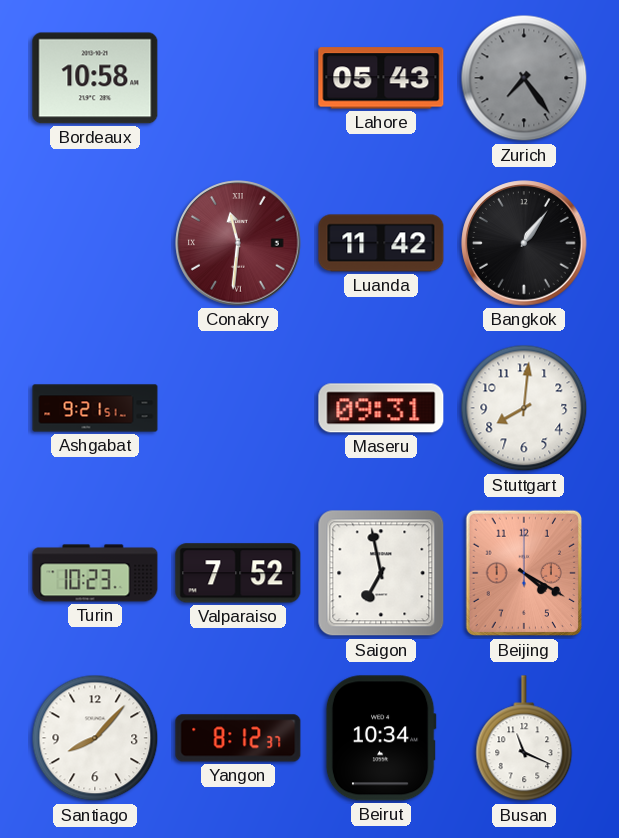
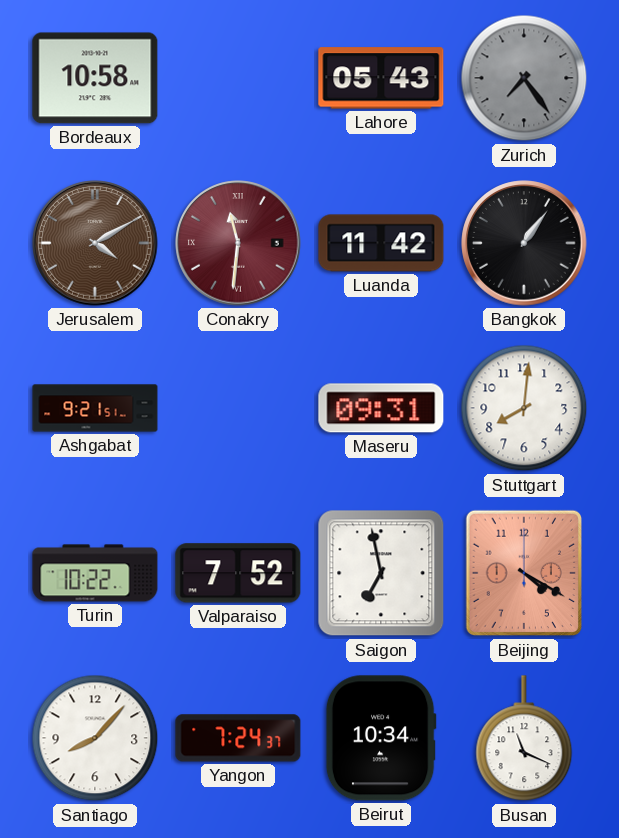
Jerusalem: none -> 4:10
Turin: 10:23 -> 10:22
Yangon: 8:12 -> 7:24
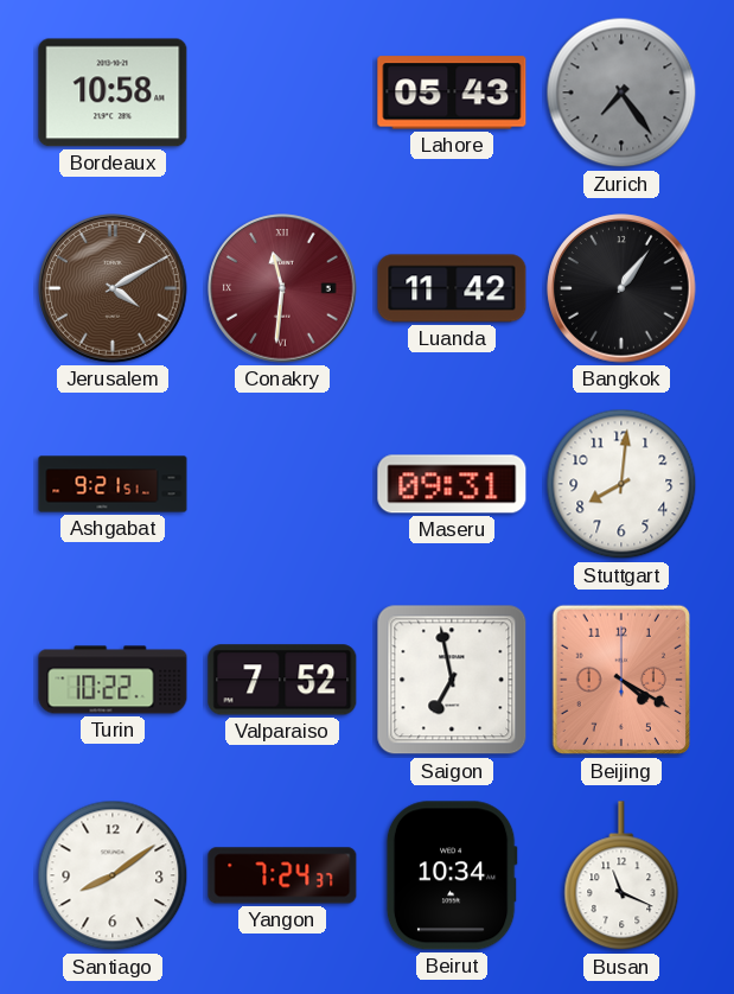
Santiago: 8:07 -> 8:09
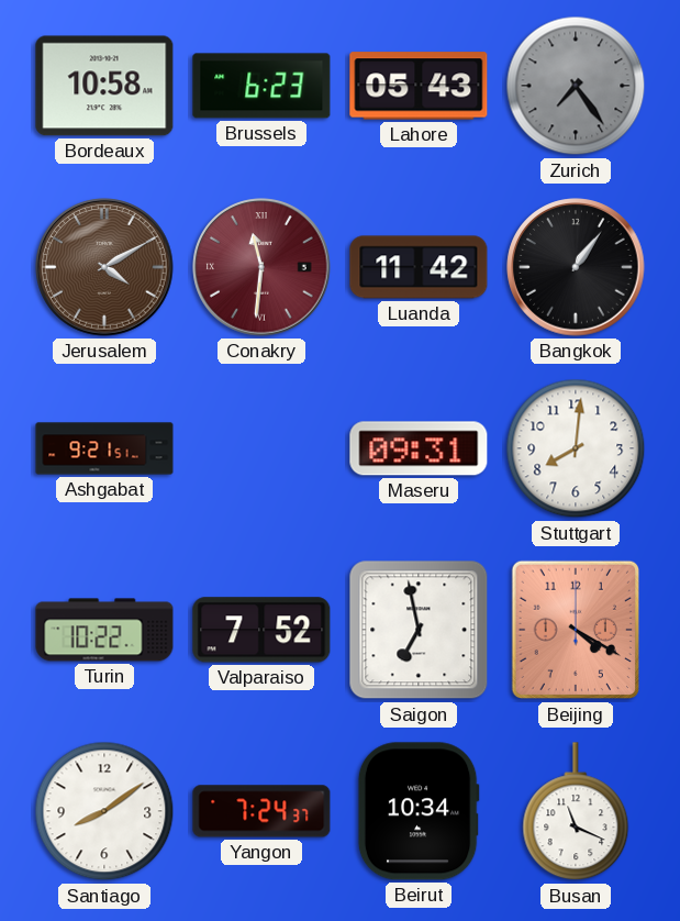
Brussels: none -> 6:23
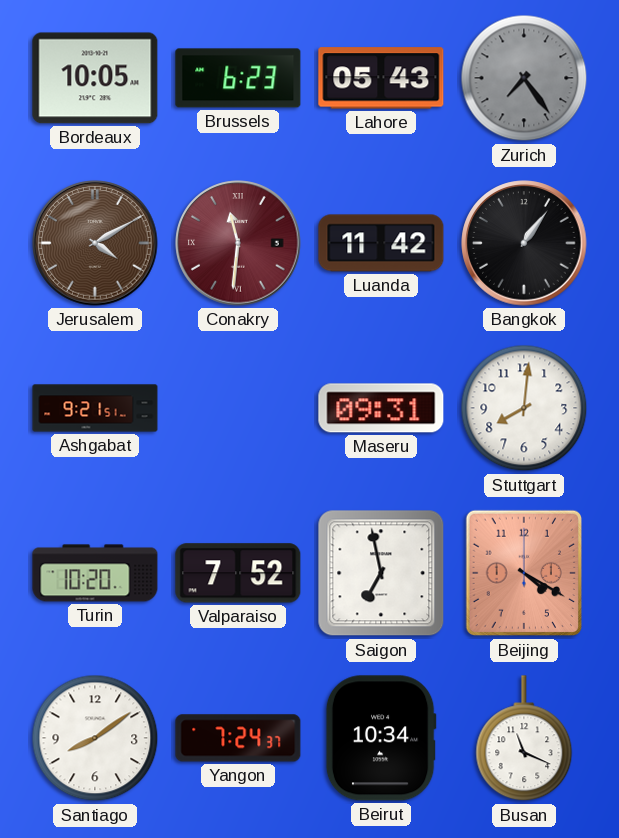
Bordeaux: 10:58 -> 10:05
Turin: 10:22 -> 10:20
